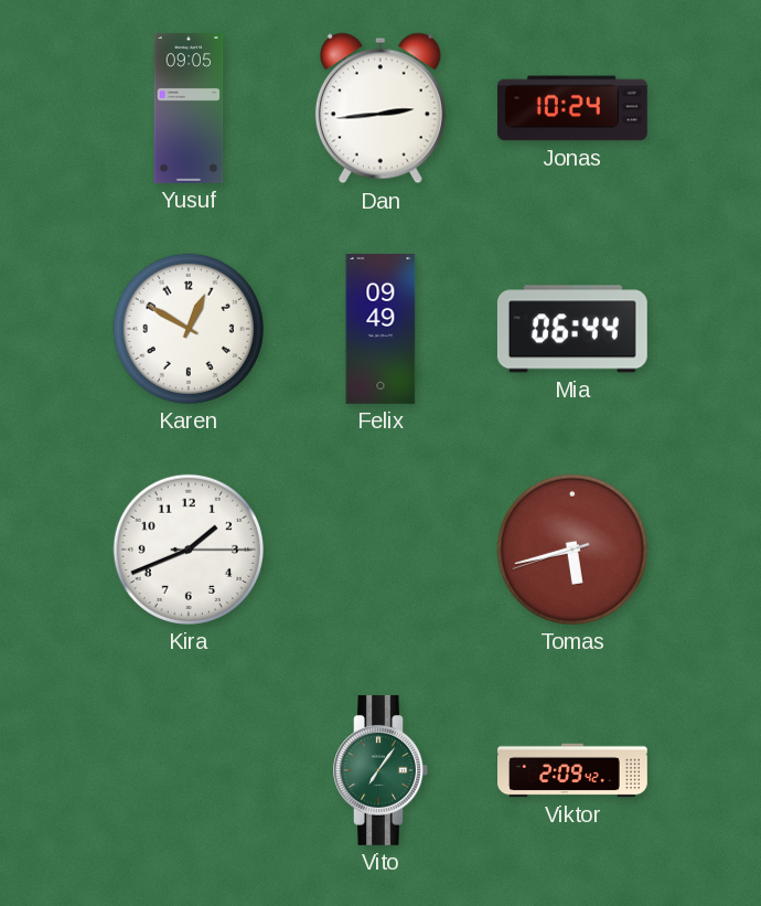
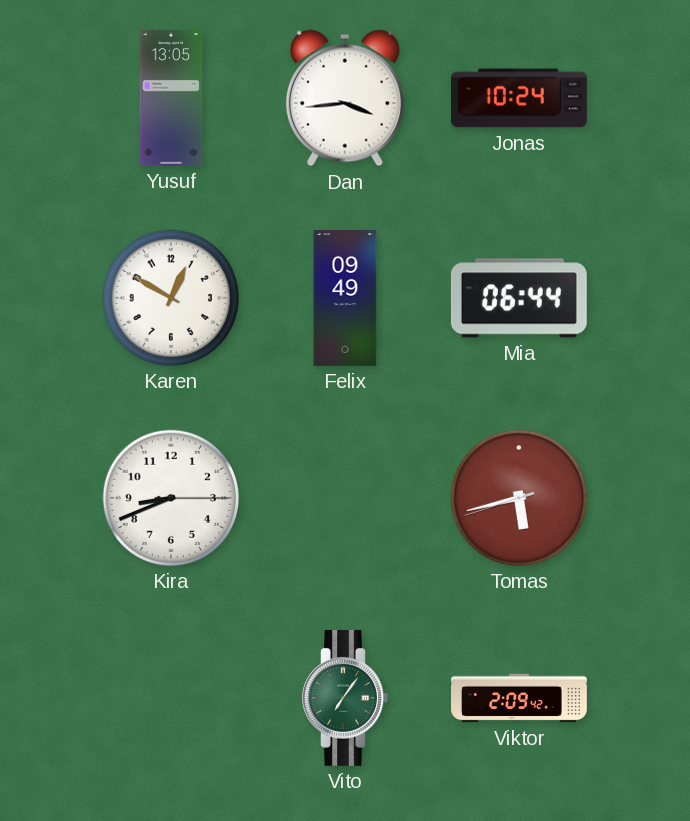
Yusuf: 09:05 -> 13:05
Dan: 2:44 -> 3:44
Kira: 1:41 -> 8:41
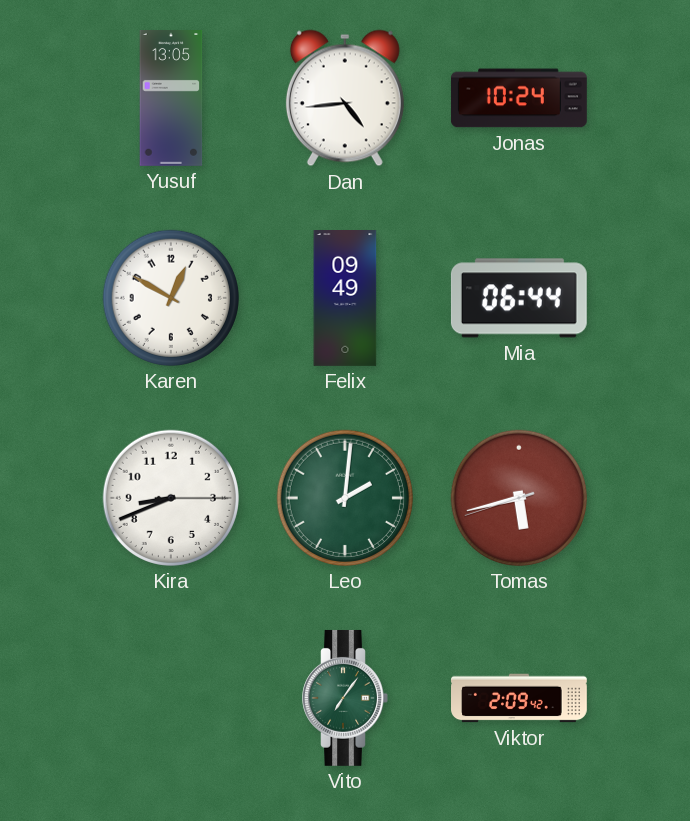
Dan: 3:44 -> 4:44
Leo: none -> 2:01
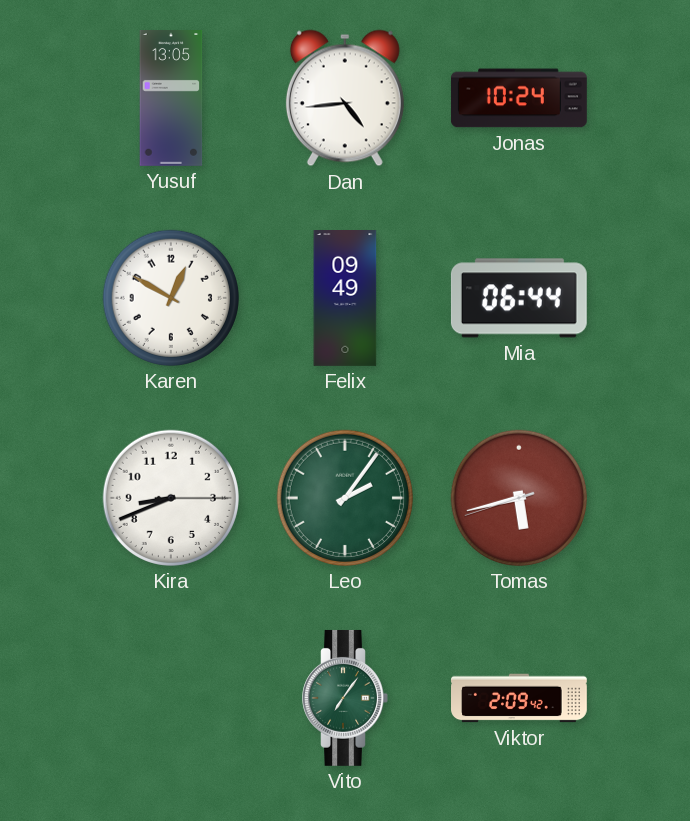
Leo: 2:01 -> 2:06
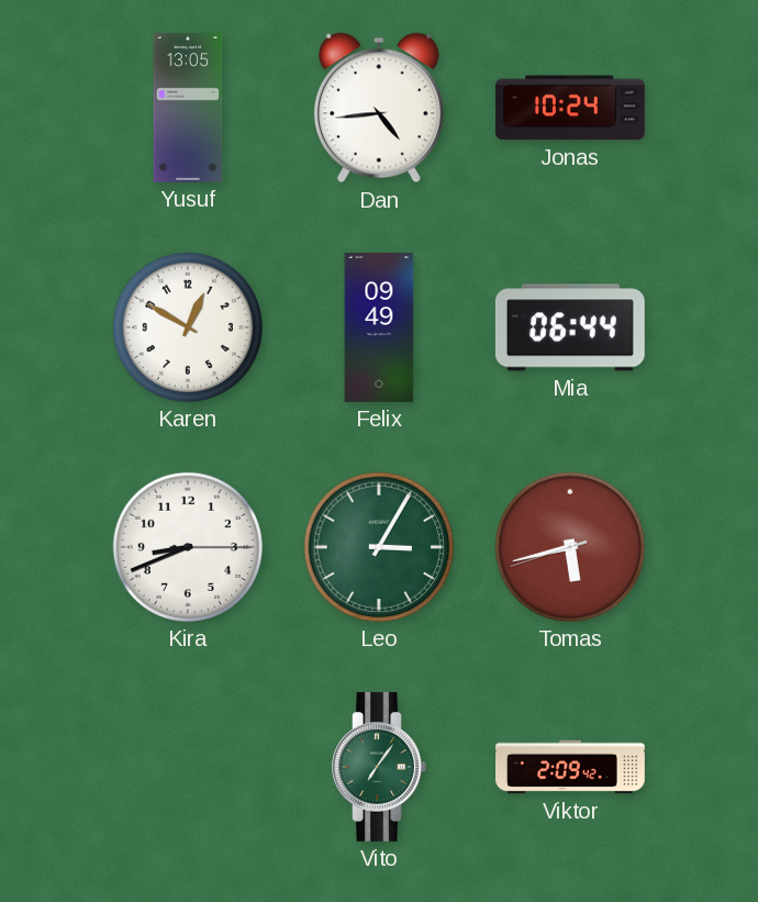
Leo: 2:06 -> 3:05
